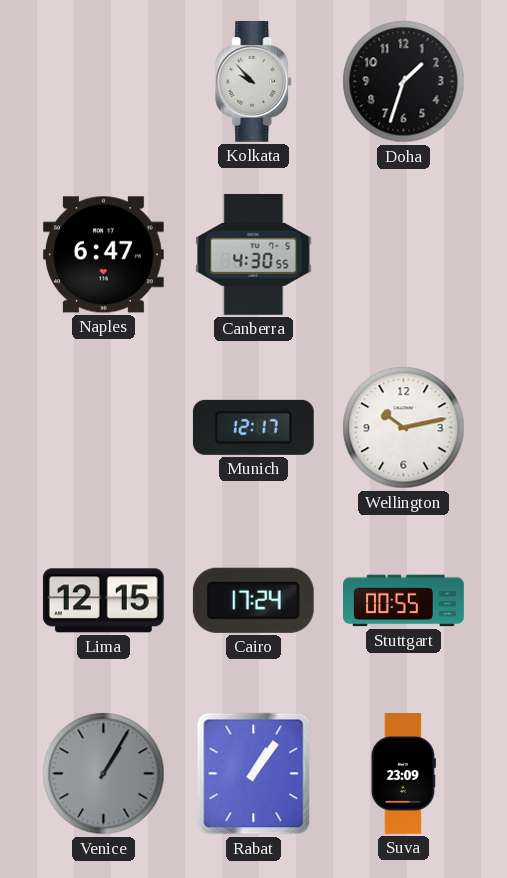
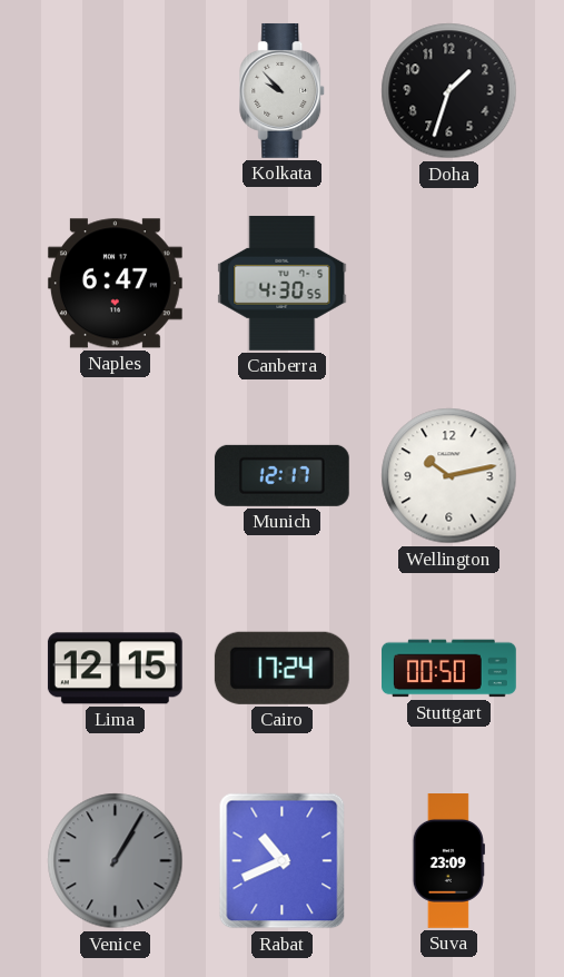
Stuttgart: 00:55 -> 00:50
Rabat: 1:06 -> 10:41
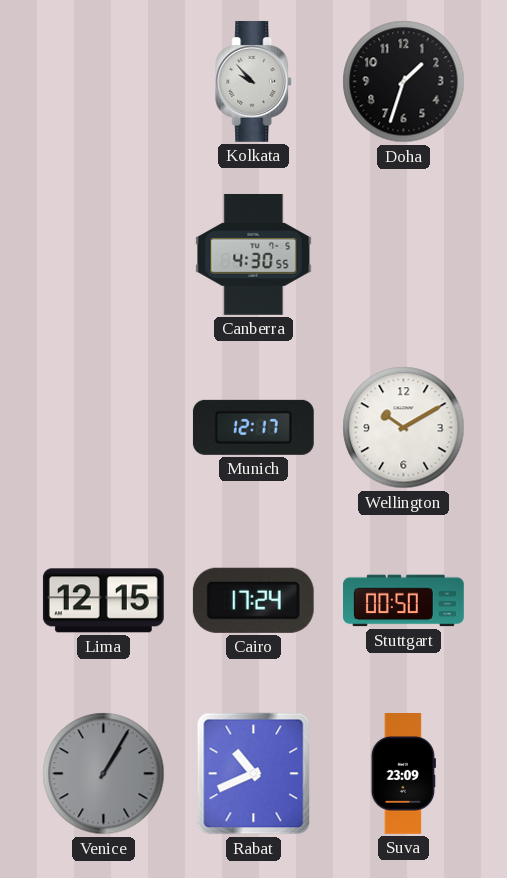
Naples: 6:47 -> none
Wellington: 10:13 -> 10:10
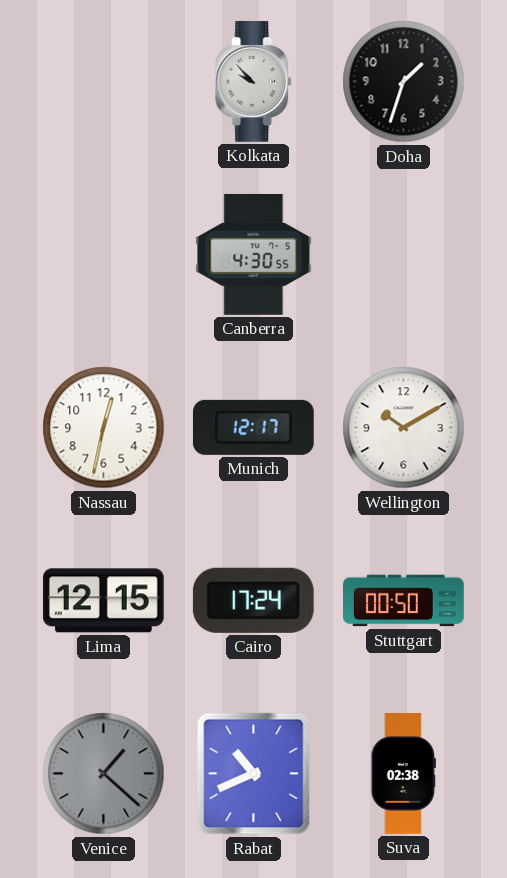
Nassau: none -> 12:32
Venice: 1:05 -> 1:22
Suva: 23:09 -> 02:38
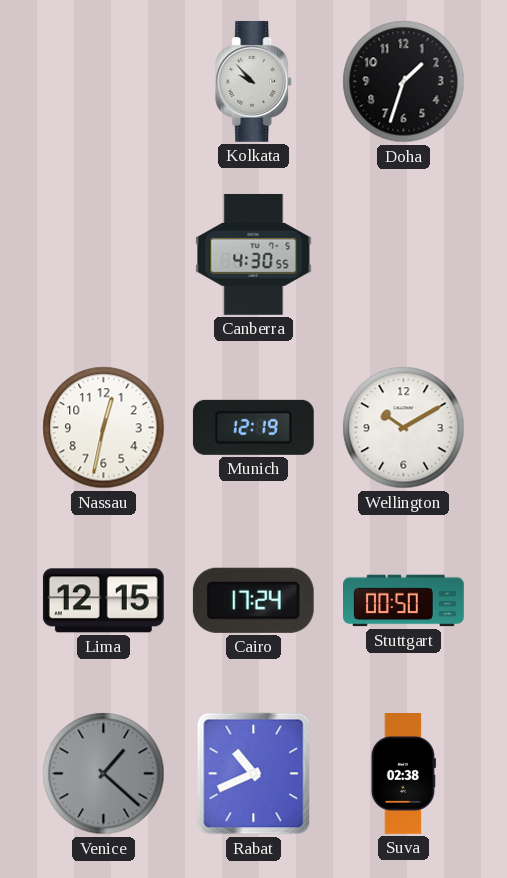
Munich: 12:17 -> 12:19
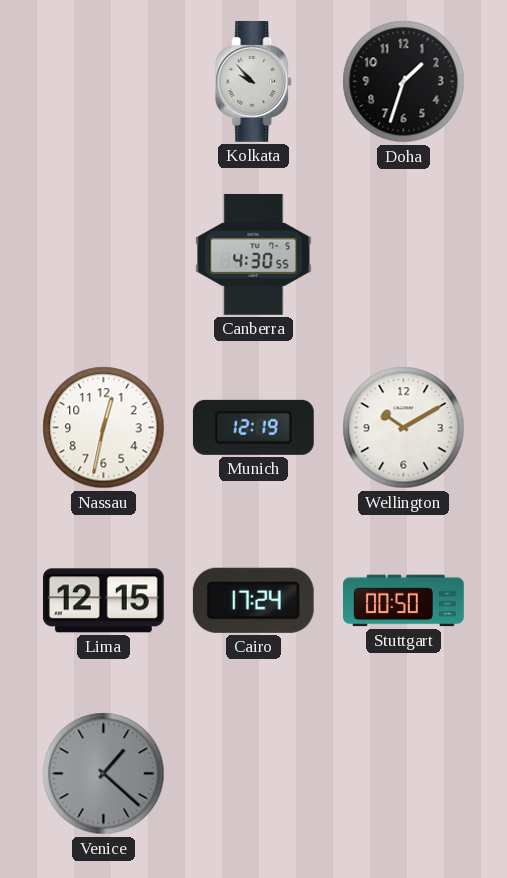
Rabat: 10:41 -> none
Suva: 02:38 -> none
